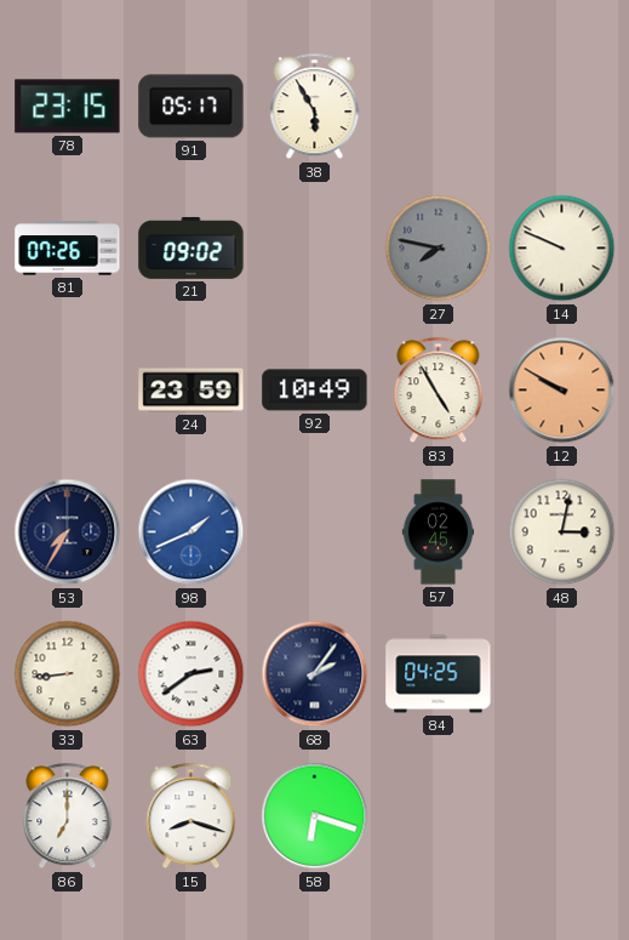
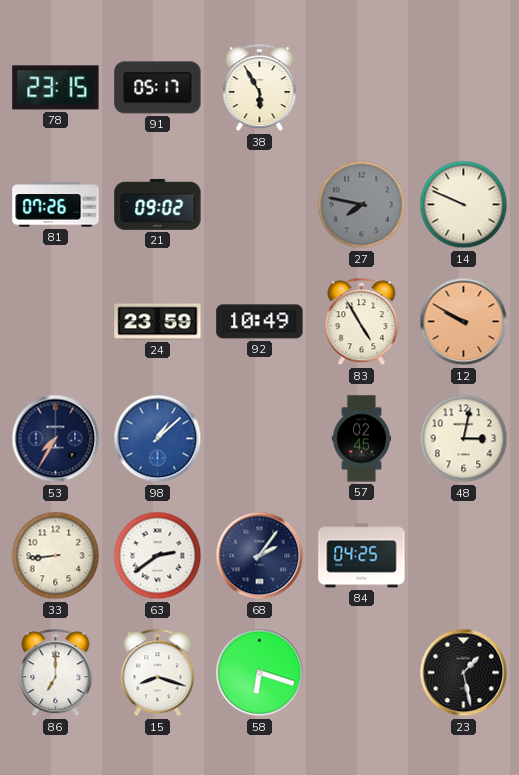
98: 1:41 -> 1:08
23: none -> 1:28
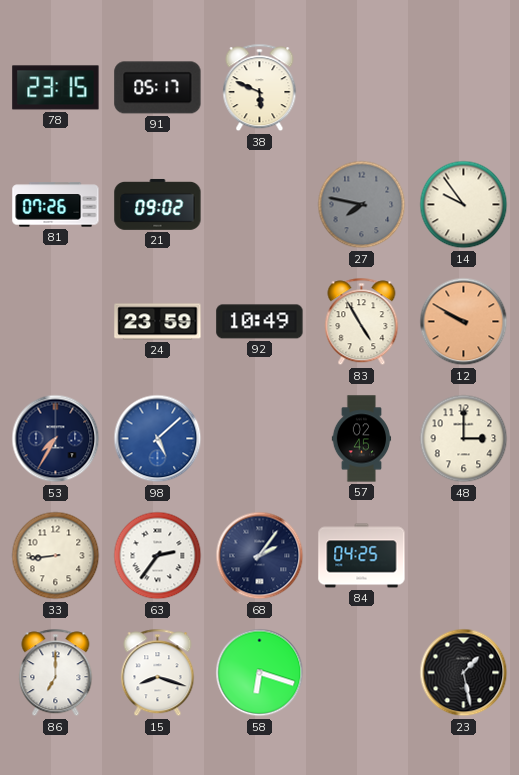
38: 5:55 -> 5:49
14: 9:49 -> 9:54
98: 1:08 -> 5:08
48: 3:02 -> 3:00
63: 2:39 -> 2:36
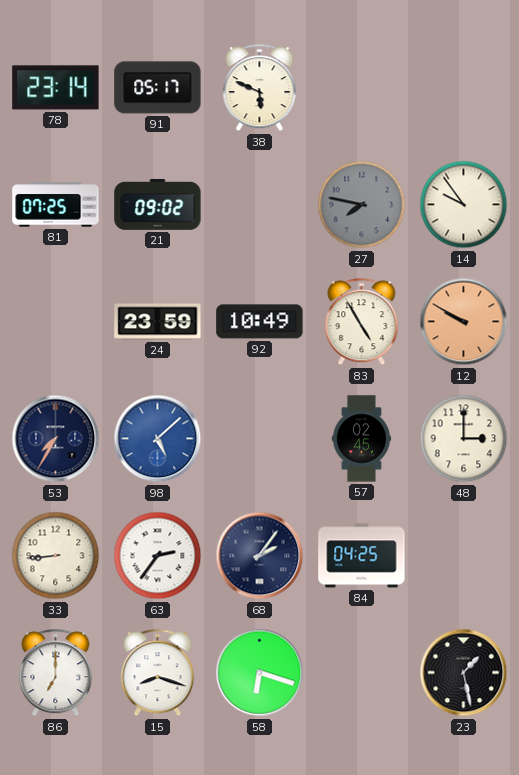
78: 23:15 -> 23:14
81: 07:26 -> 07:25
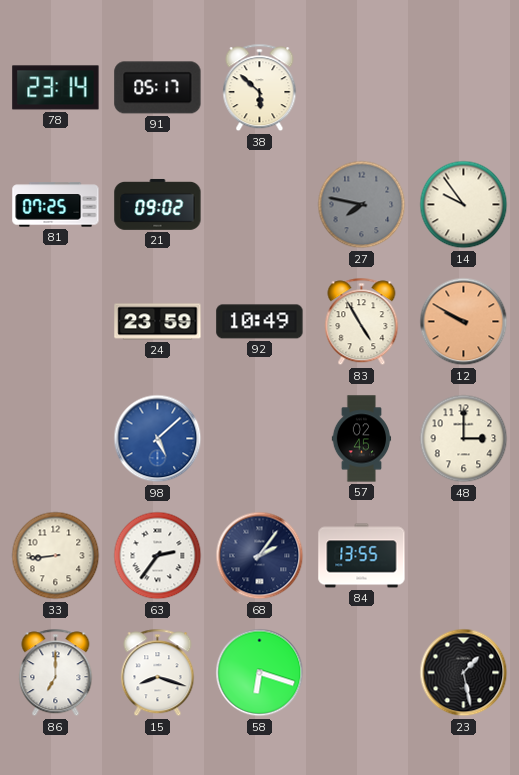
38: 5:49 -> 5:52
53: 7:35 -> none
84: 04:25 -> 13:55
